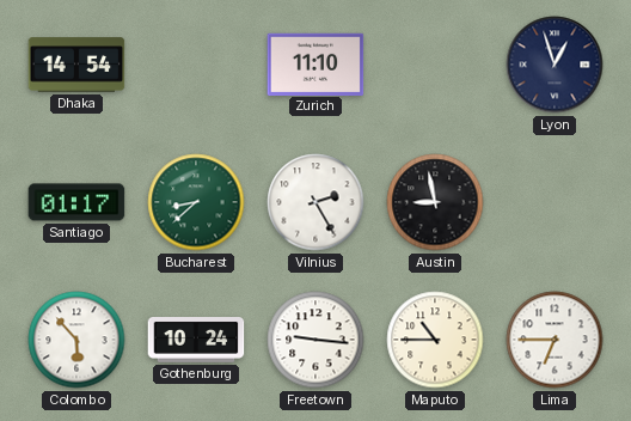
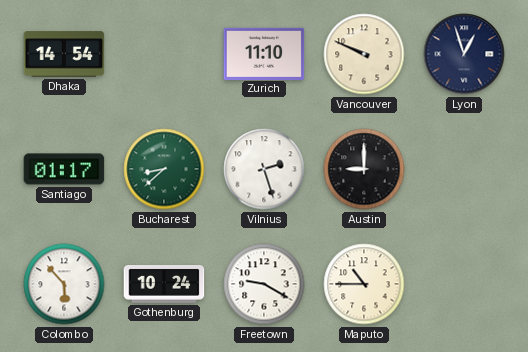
Vancouver: none -> 9:49
Vilnius: 2:25 -> 2:27
Austin: 8:58 -> 9:00
Freetown: 9:16 -> 9:20
Lima: 6:45 -> none
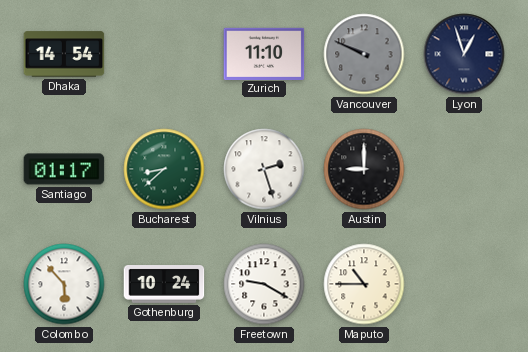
Vancouver dial: cream -> grey
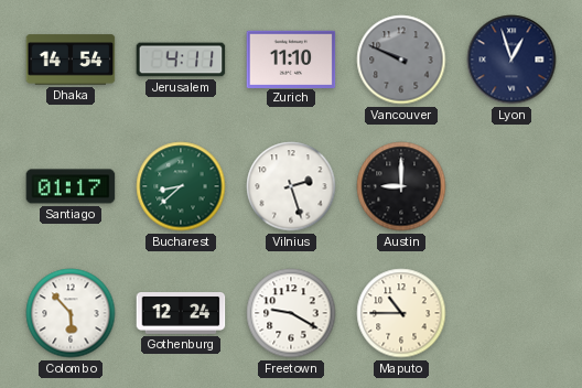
Jerusalem: none -> 4:11
Gothenburg: 10:24 -> 12:24
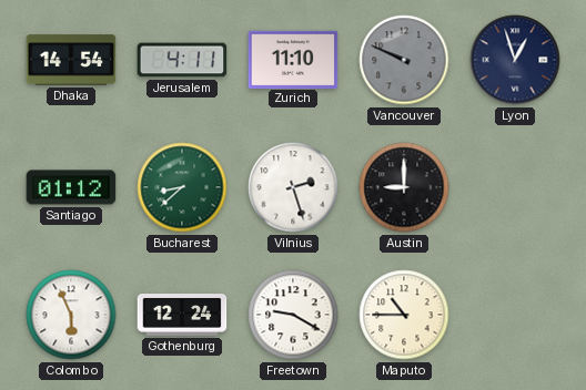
Santiago: 01:17 -> 01:12
Colombo: 5:53 -> 5:56
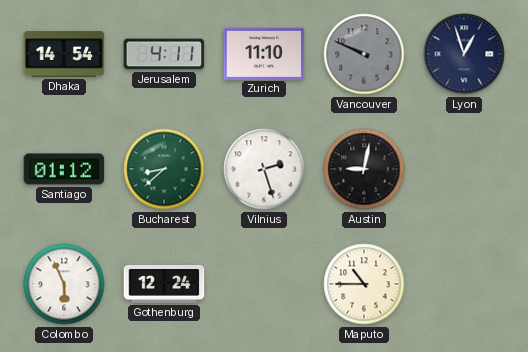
Austin: 9:00 -> 9:02
Freetown: 9:20 -> none
